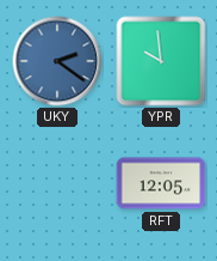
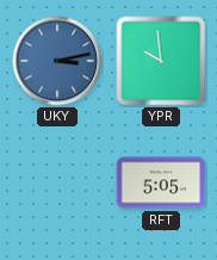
UKY: 2:21 -> 3:13
RFT: 12:05 -> 5:05
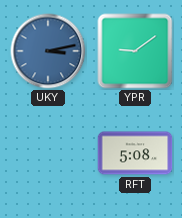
YPR: 9:59 -> 9:09
RFT: 5:05 -> 5:08
